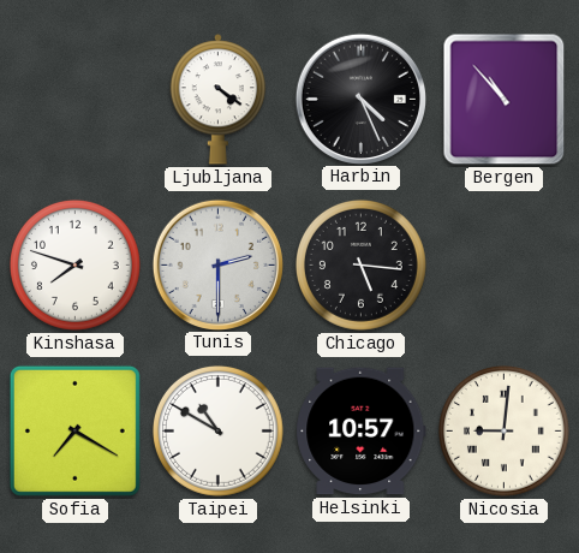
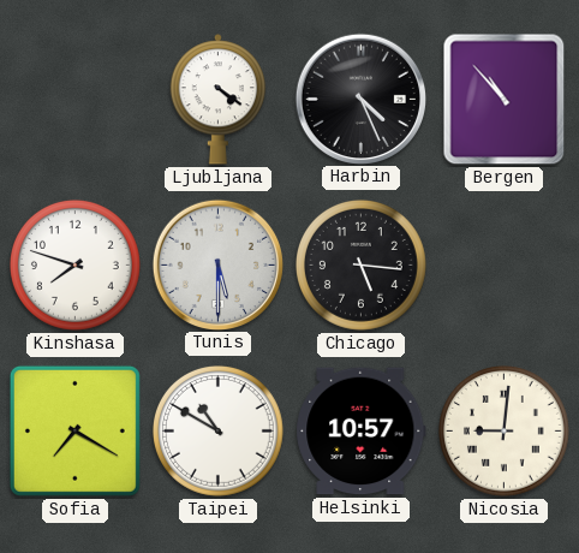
Tunis: 2:30 -> 5:30
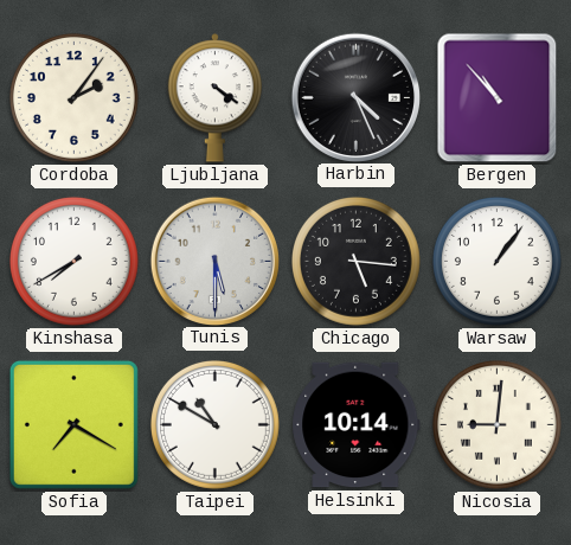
Cordoba: none -> 2:06
Kinshasa: 7:48 -> 7:40
Warsaw: none -> 1:06
Helsinki: 10:57 -> 10:14
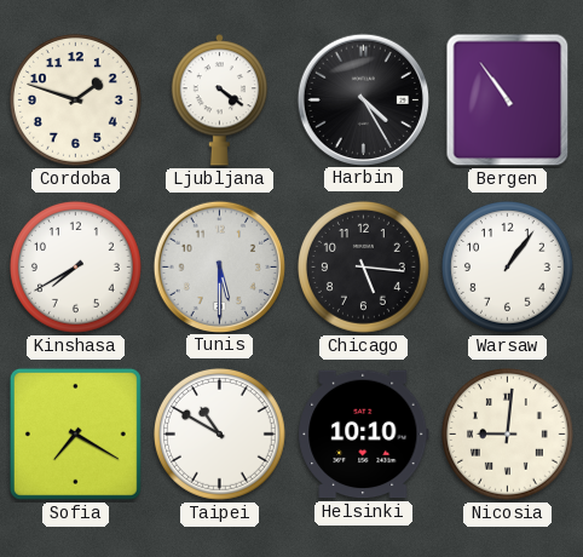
Cordoba: 2:06 -> 1:48
Harbin: 4:26 -> 4:25
Bergen: 10:53 -> 10:54
Helsinki: 10:14 -> 10:10
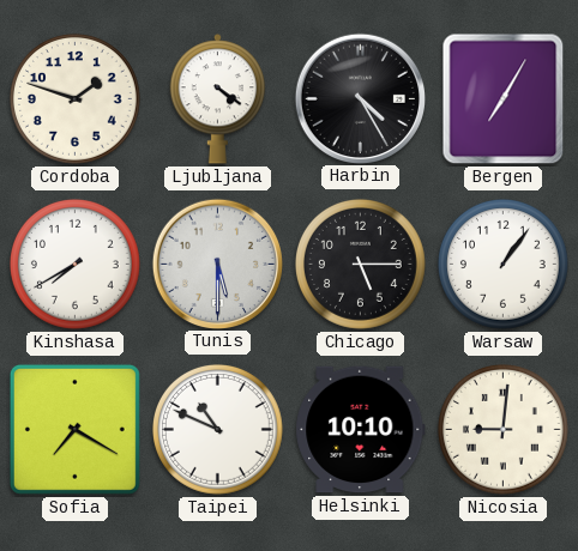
Bergen: 10:54 -> 7:05
Chicago: 5:16 -> 5:15
Taipei: 10:50 -> 10:49
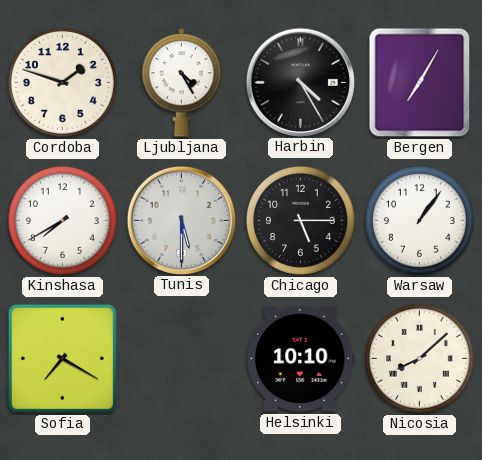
Ljubljana: 4:21 -> 4:25
Taipei: 10:49 -> none
Nicosia: 9:01 -> 8:08
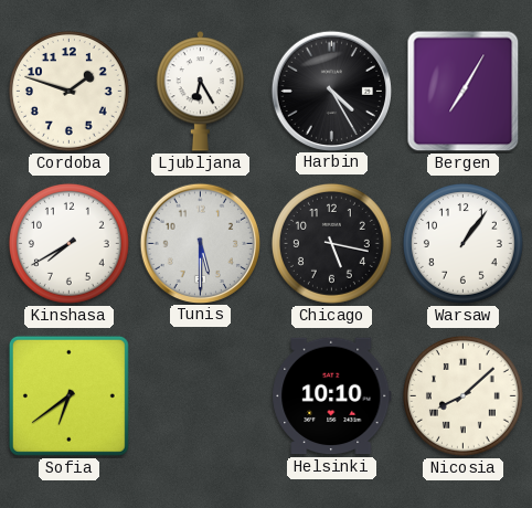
Ljubljana: 4:25 -> 6:25
Chicago: 5:15 -> 5:17
Sofia: 7:20 -> 6:39
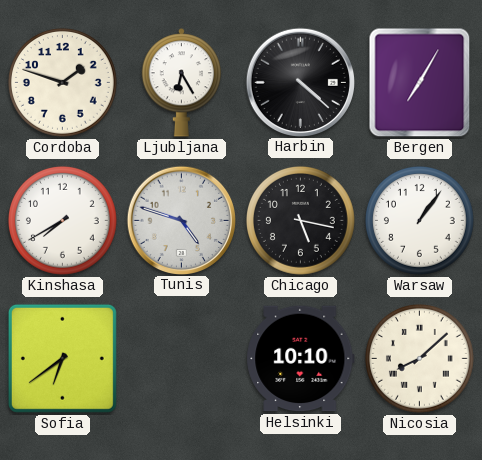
Harbin: 4:25 -> 4:22
Tunis: 5:30 -> 4:48
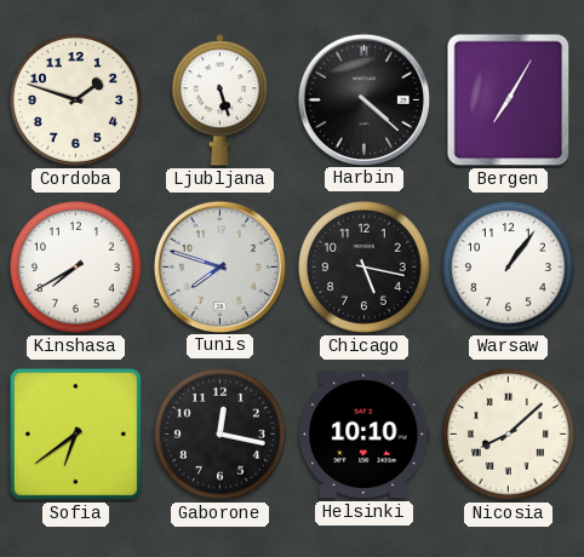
Ljubljana: 6:25 -> 5:27
Tunis: 4:48 -> 7:48
Gaborone: none -> 12:17
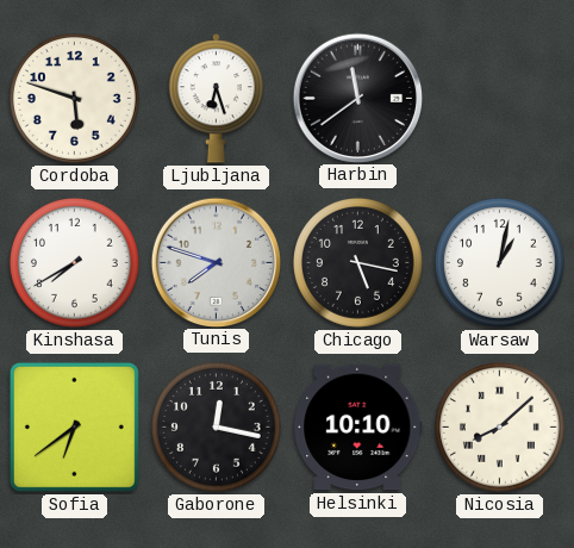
Cordoba: 1:48 -> 5:48
Ljubljana: 5:27 -> 6:27
Harbin: 4:22 -> 11:39
Bergen: 7:05 -> none
Warsaw: 1:06 -> 1:02
